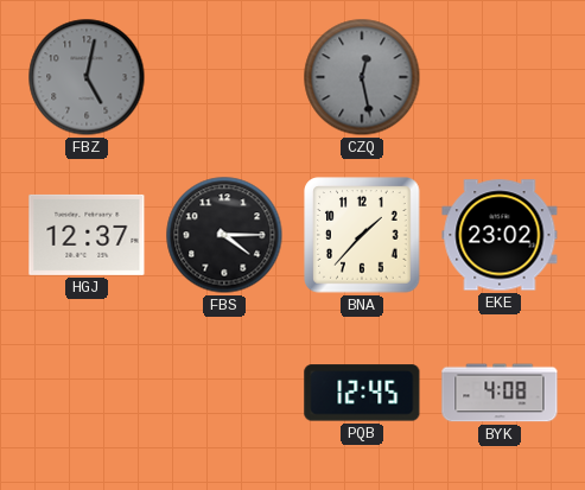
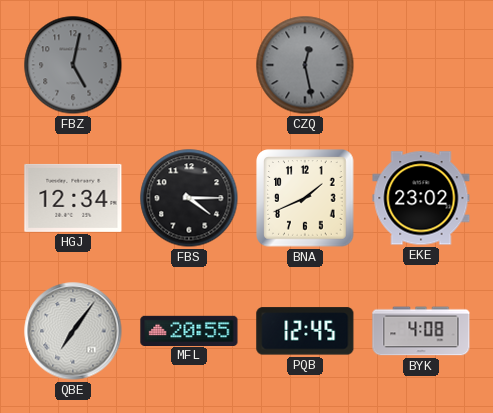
HGJ: 12:37 -> 12:34
BNA: 1:37 -> 1:41
QBE: none -> 7:06
MFL: none -> 20:55
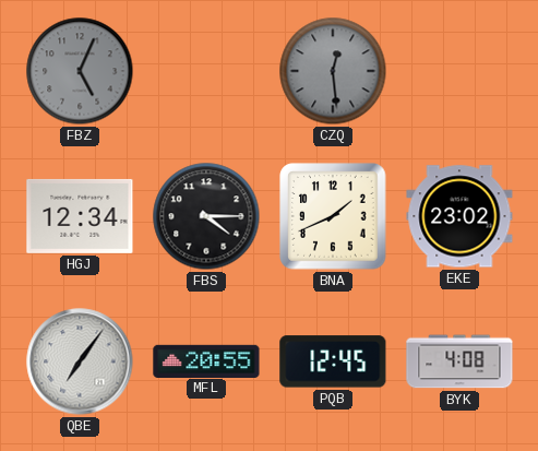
FBZ: 5:02 -> 5:04
CZQ: 12:28 -> 12:29
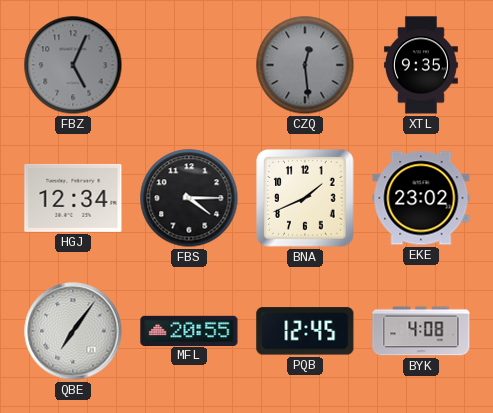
XTL: none -> 9:35
